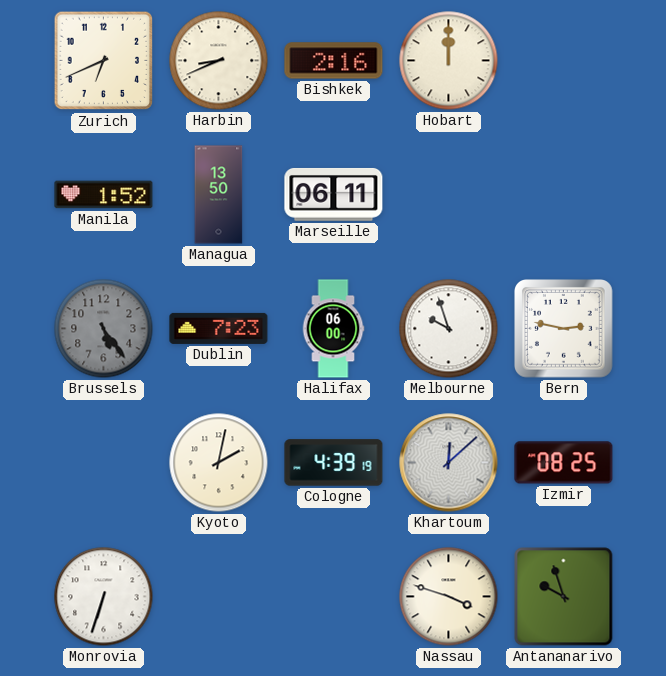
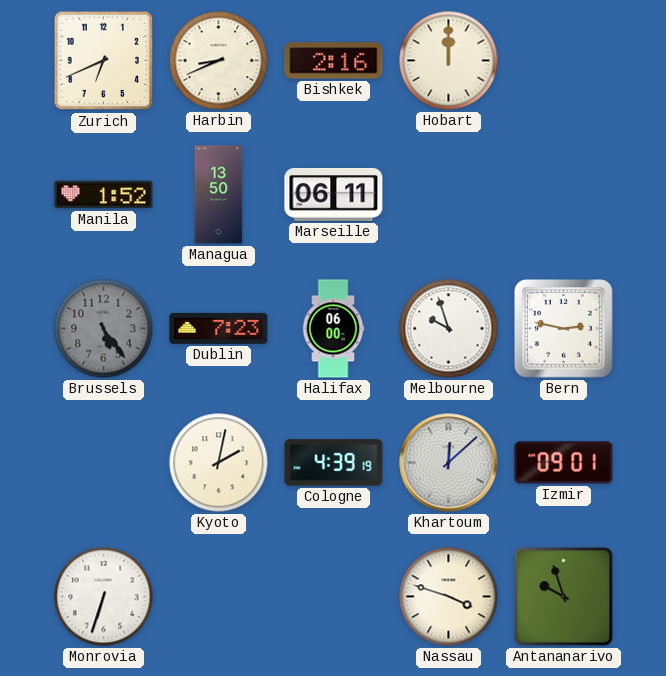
Izmir: 08:25 -> 09:01
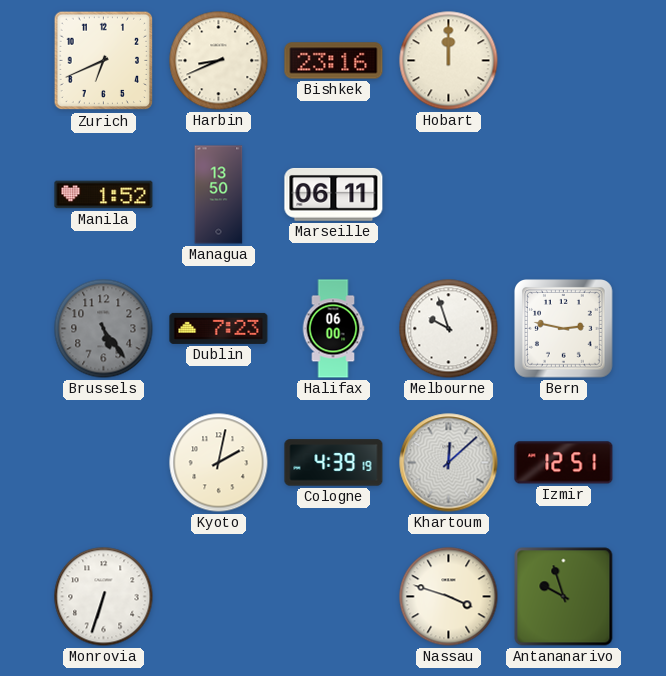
Bishkek: 2:16 -> 23:16
Izmir: 09:01 -> 12:51
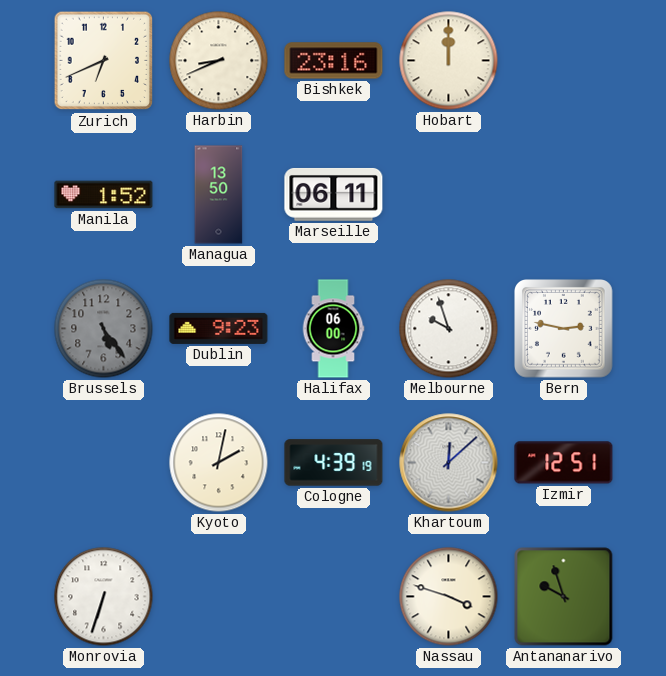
Dublin: 7:23 -> 9:23
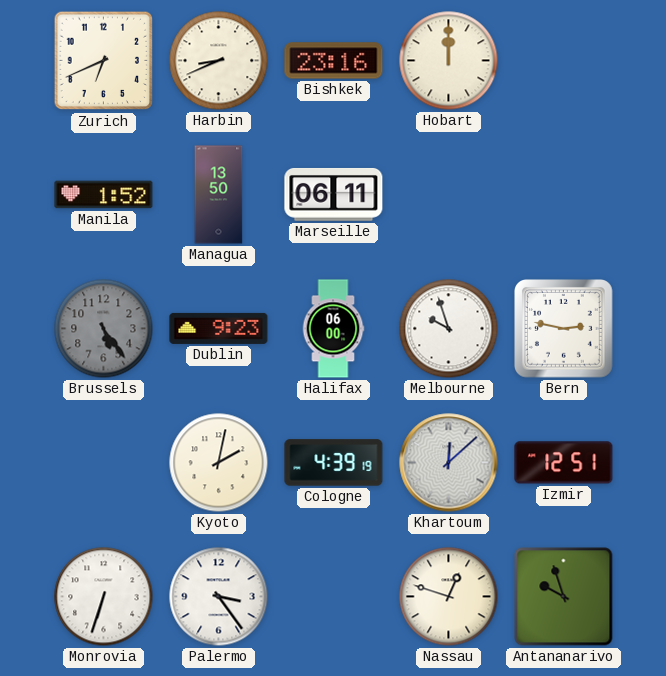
Palermo: none -> 3:24
Nassau: 3:48 -> 12:48
